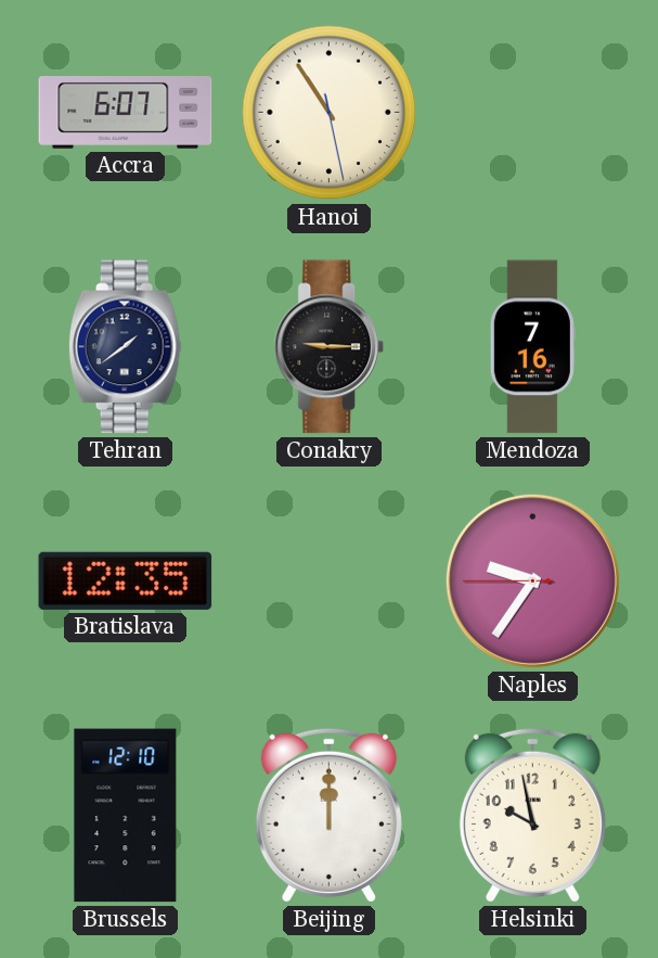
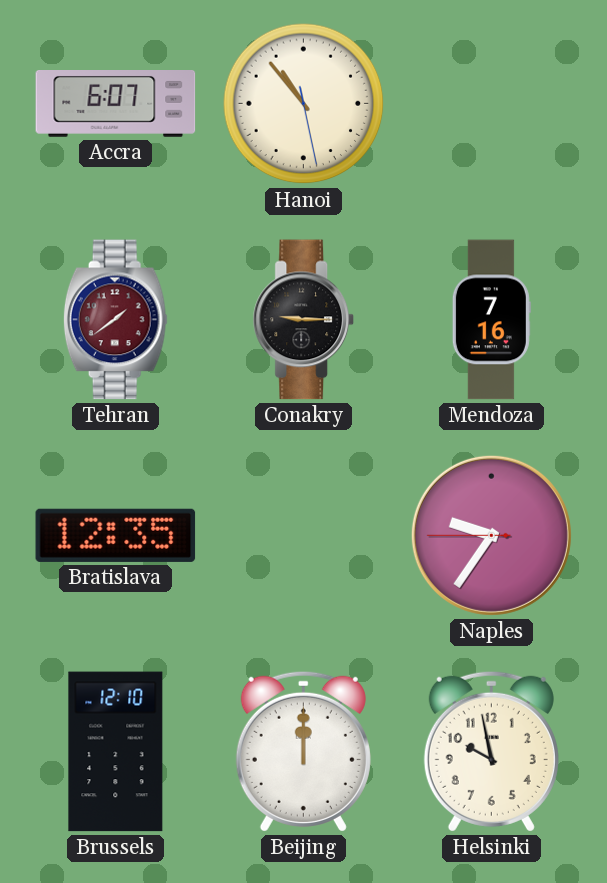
Hanoi: 10:54 -> 10:53
Tehran dial: navy -> burgundy
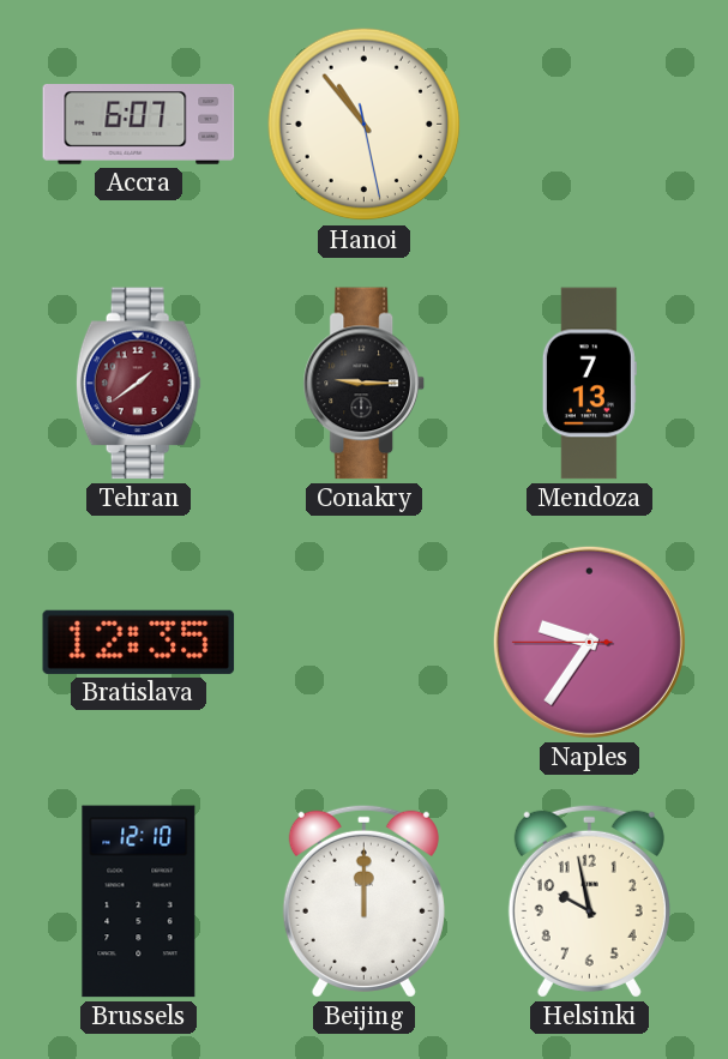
Mendoza: 7:16 -> 7:13
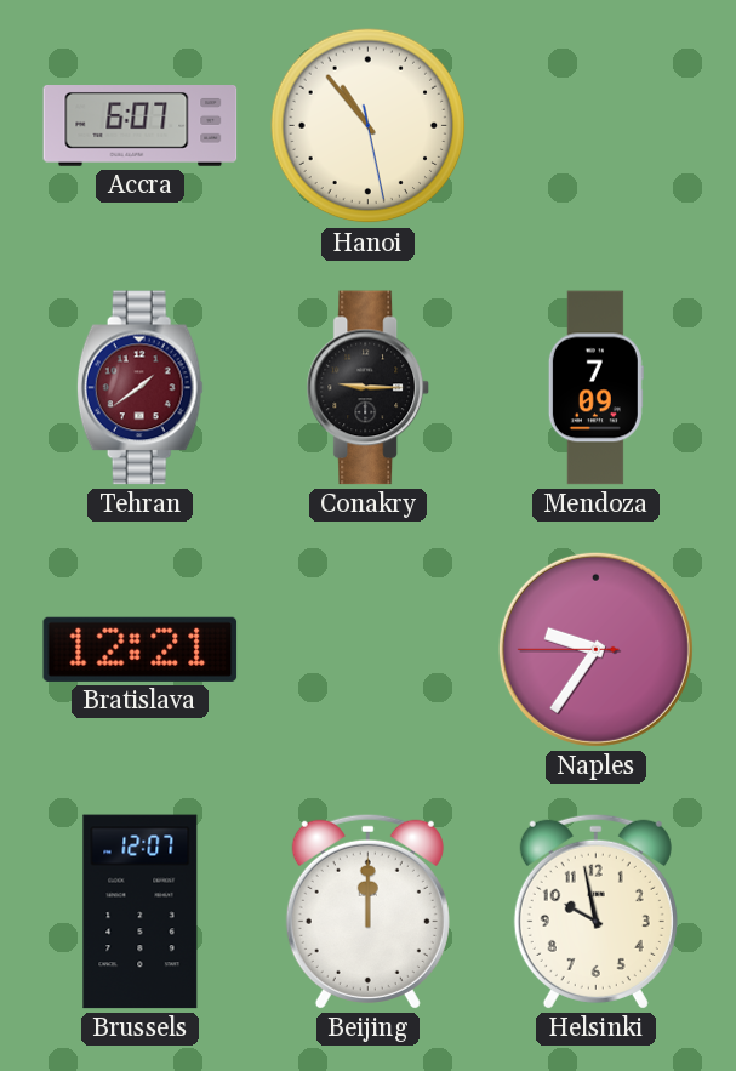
Mendoza: 7:13 -> 7:09
Bratislava: 12:35 -> 12:21
Brussels: 12:10 -> 12:07
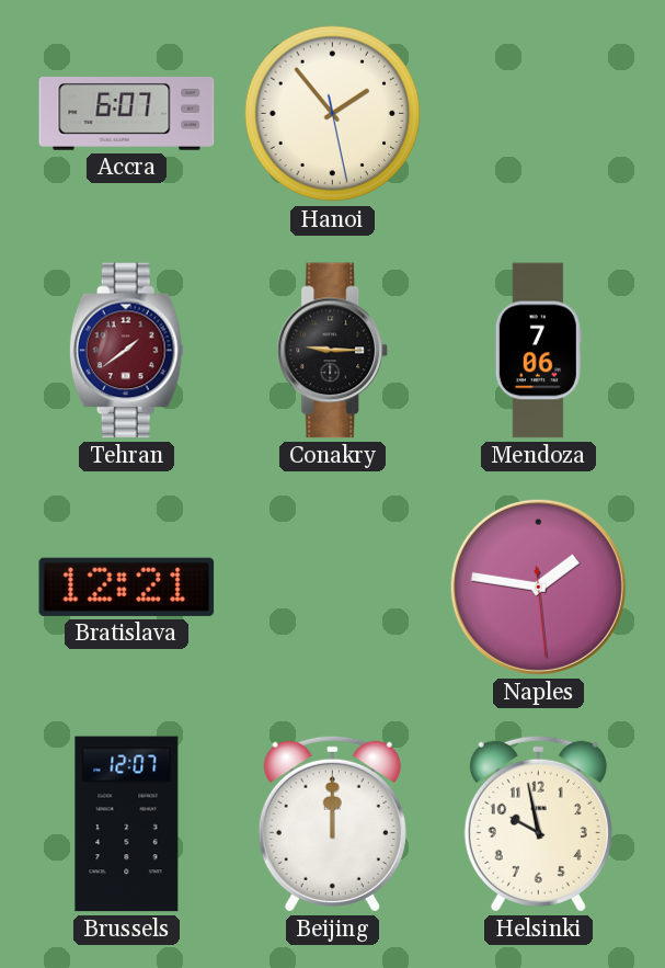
Hanoi: 10:53 -> 1:53
Mendoza: 7:09 -> 7:06
Naples: 9:35 -> 1:46
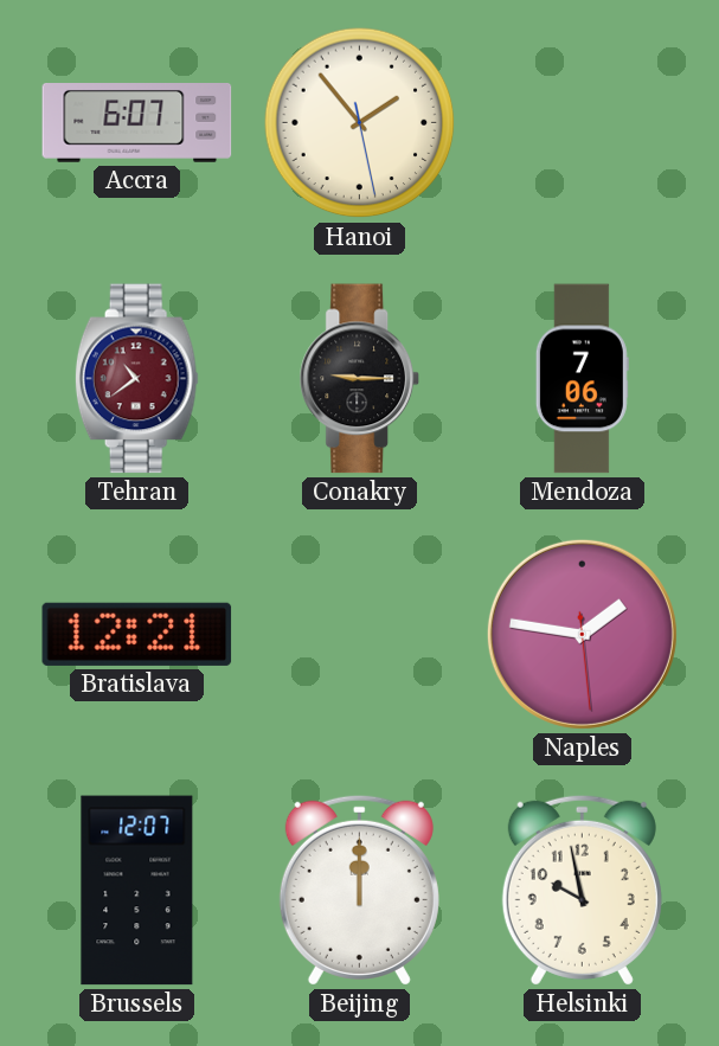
Tehran: 1:39 -> 10:39
